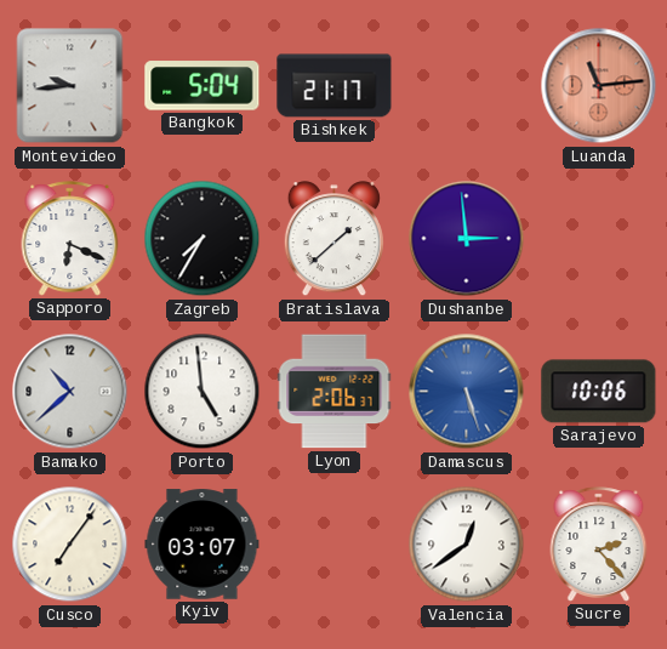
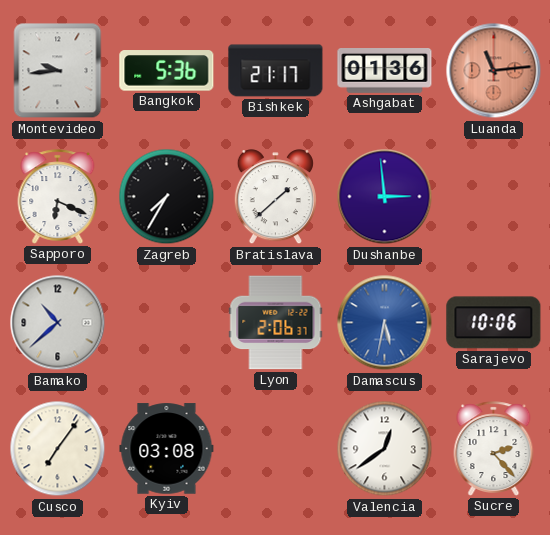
Bangkok: 5:04 -> 5:36
Ashgabat: none -> 01:36
Porto: 4:59 -> none
Damascus: 5:27 -> 5:32
Kyiv: 03:07 -> 03:08
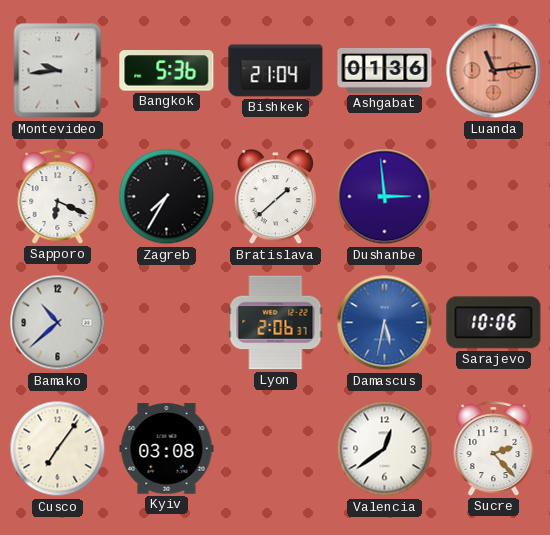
Bishkek: 21:17 -> 21:04
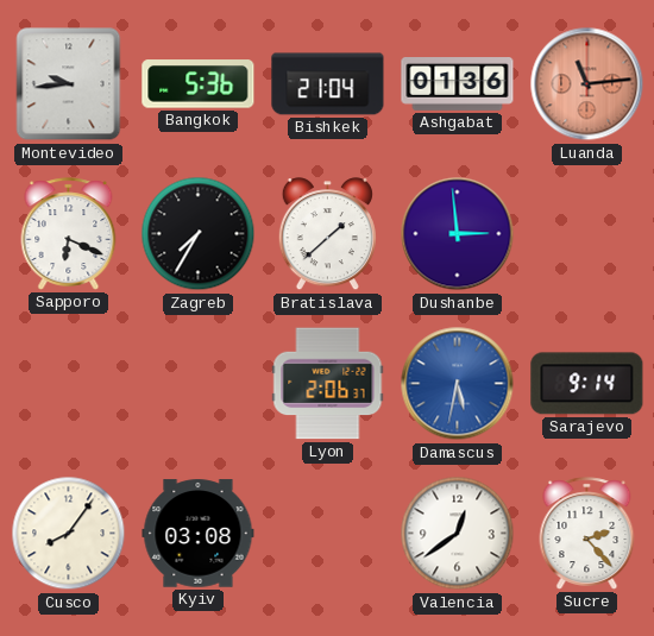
Bamako: 10:38 -> none
Sarajevo: 10:06 -> 9:14
Cusco: 7:06 -> 8:06
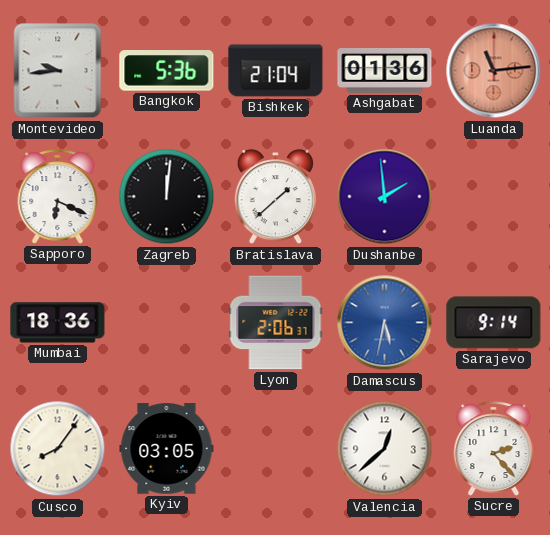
Zagreb: 7:35 -> 12:01
Dushanbe: 2:59 -> 1:59
Mumbai: none -> 18:36
Kyiv: 03:08 -> 03:05
Valencia: 12:39 -> 12:38
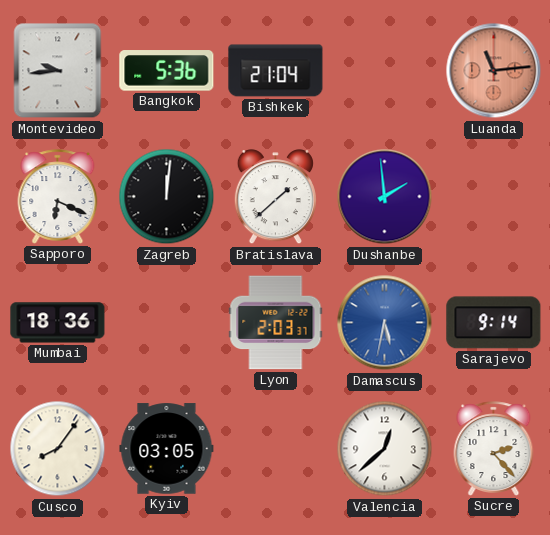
Ashgabat: 01:36 -> none
Lyon: 2:06 -> 2:03
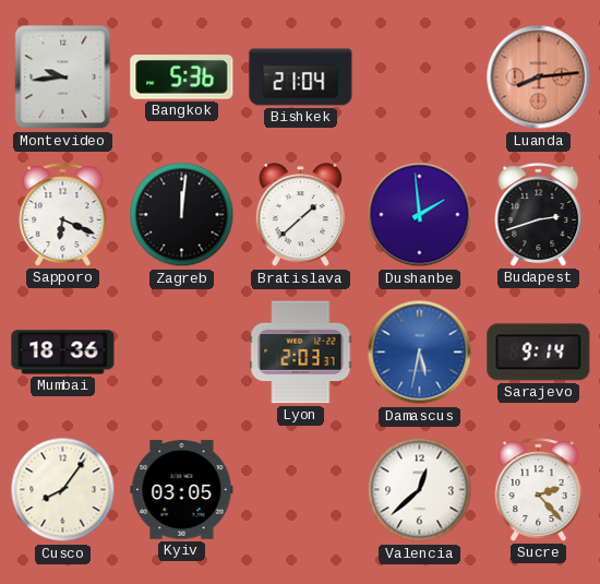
Luanda: 11:14 -> 8:14
Budapest: none -> 2:42
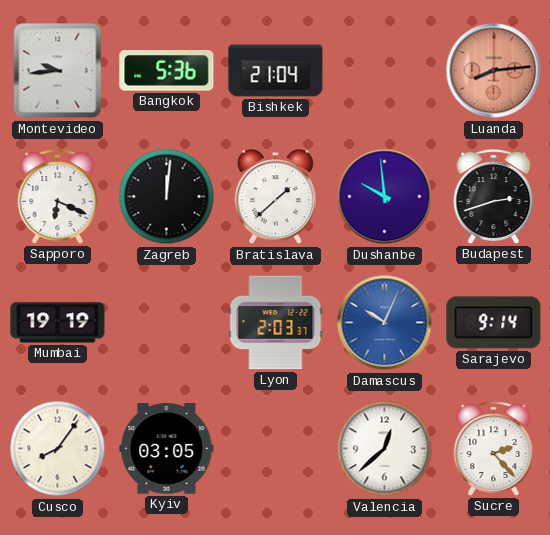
Dushanbe: 1:59 -> 9:59
Mumbai: 18:36 -> 19:19
Damascus: 5:32 -> 10:04
